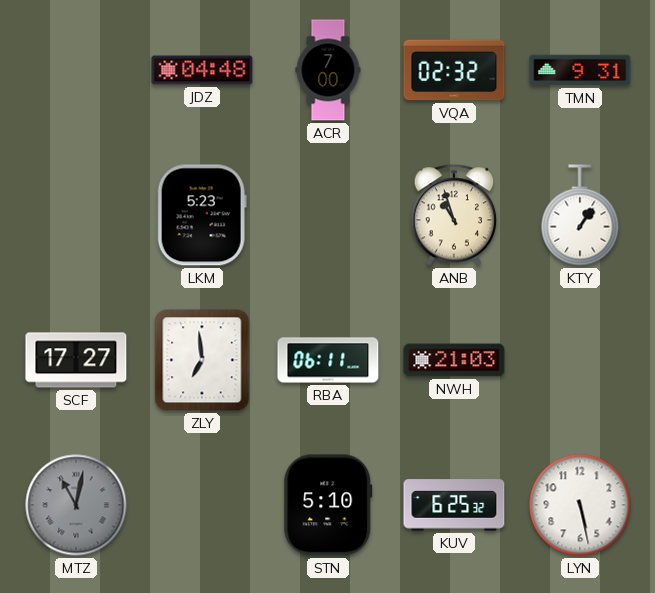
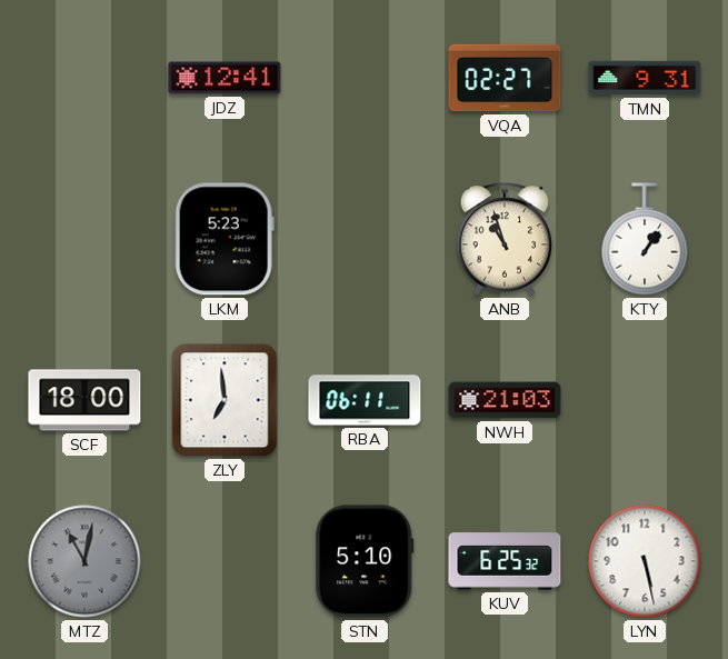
JDZ: 04:48 -> 12:41
ACR: 7:00 -> none
VQA: 02:32 -> 02:27
SCF: 17:27 -> 18:00
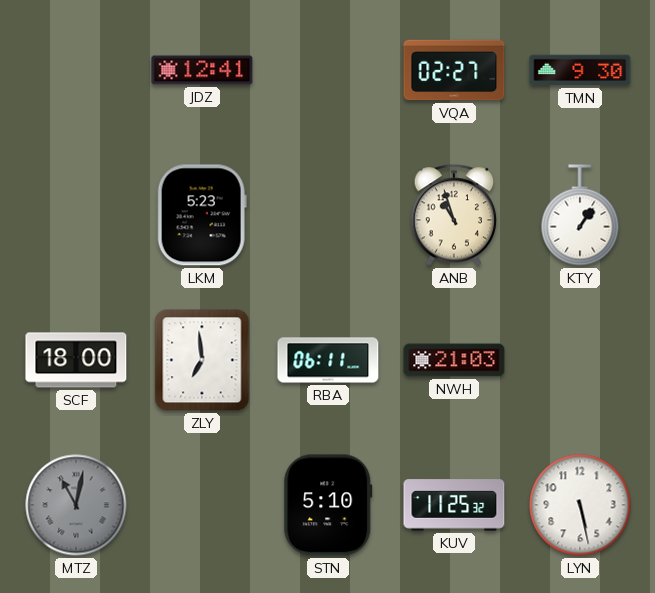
TMN: 9:31 -> 9:30
KUV: 6:25 -> 11:25
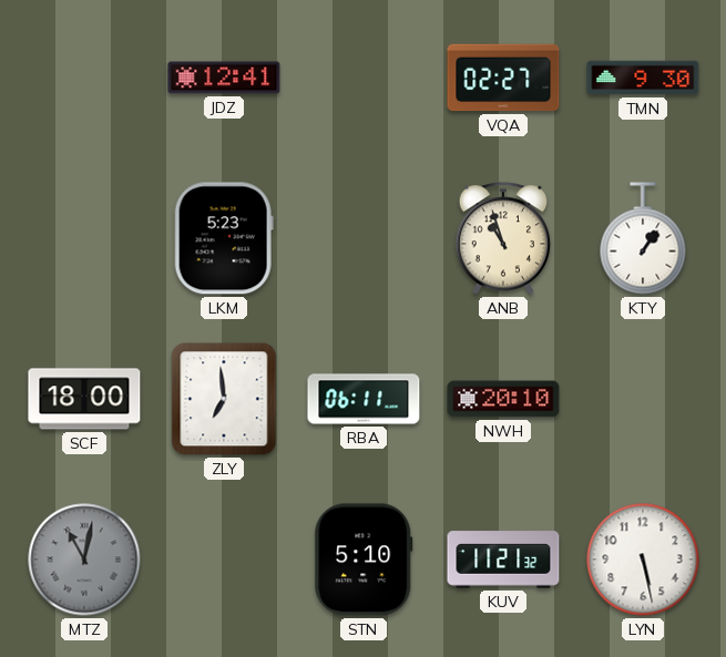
NWH: 21:03 -> 20:10
KUV: 11:25 -> 11:21
